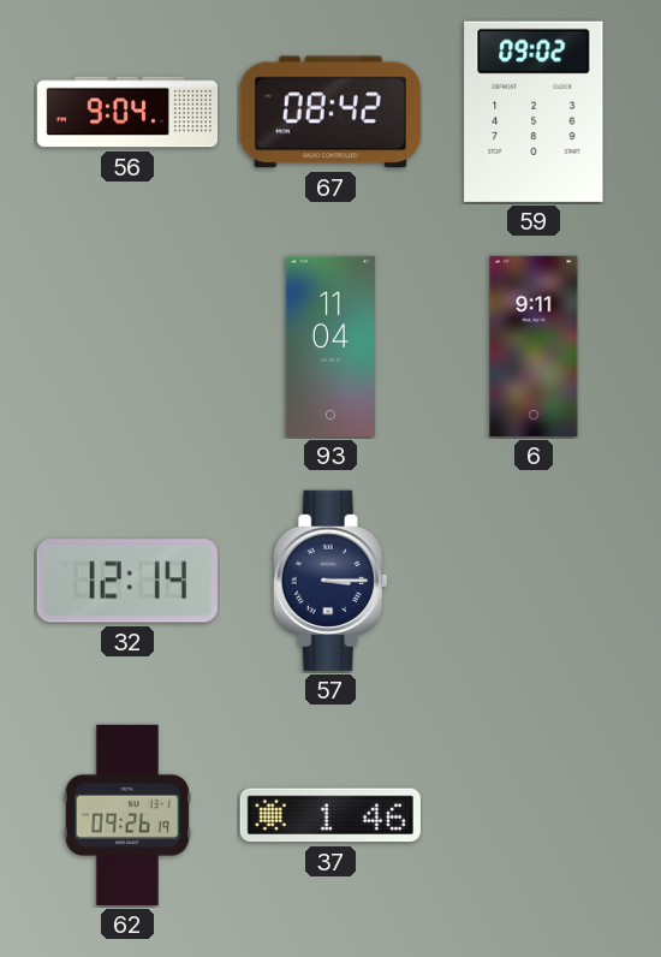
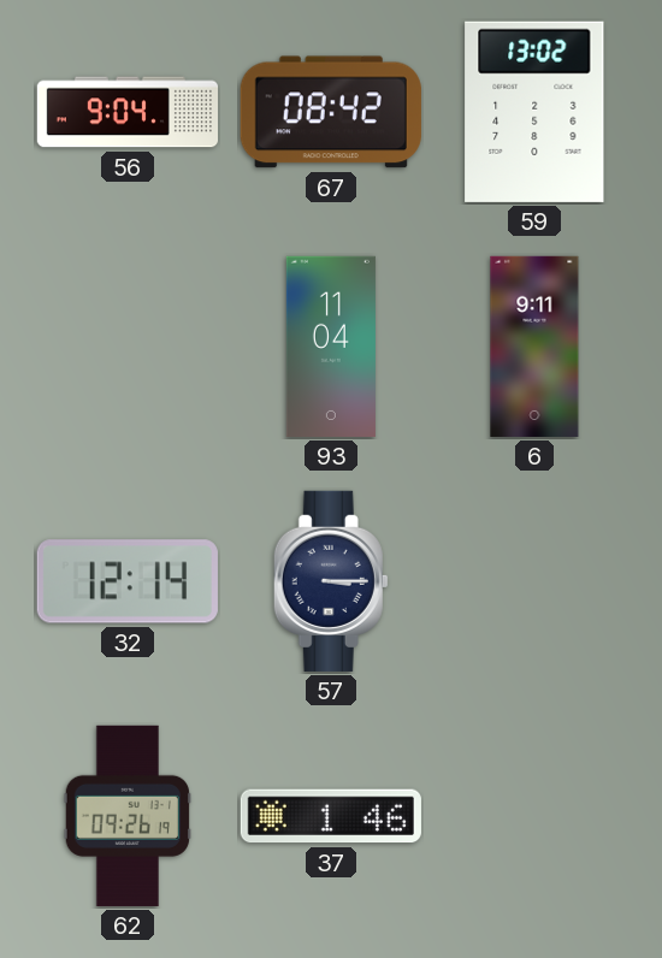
59: 09:02 -> 13:02
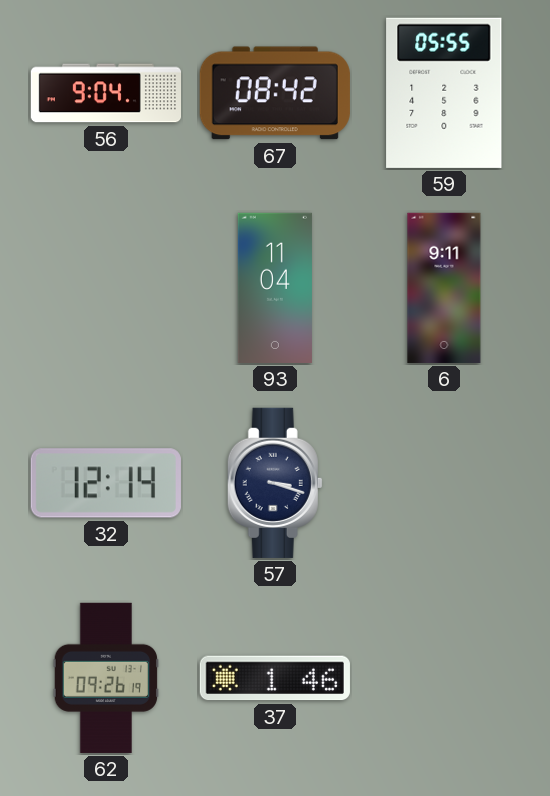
59: 13:02 -> 05:55
57: 3:15 -> 3:18
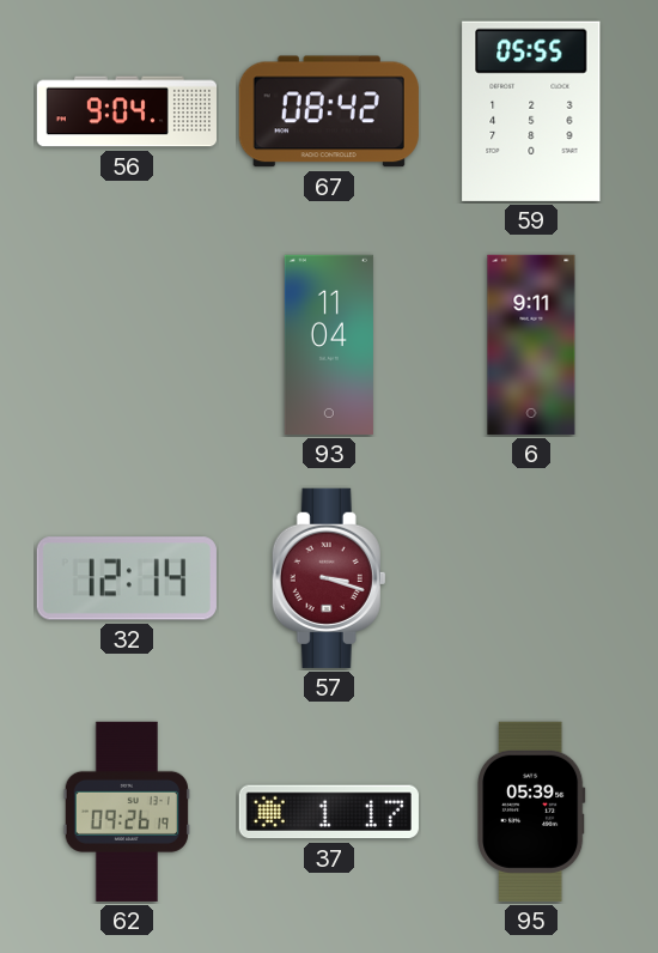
57 dial: navy -> burgundy
37: 1:46 -> 1:17
95: none -> 05:39
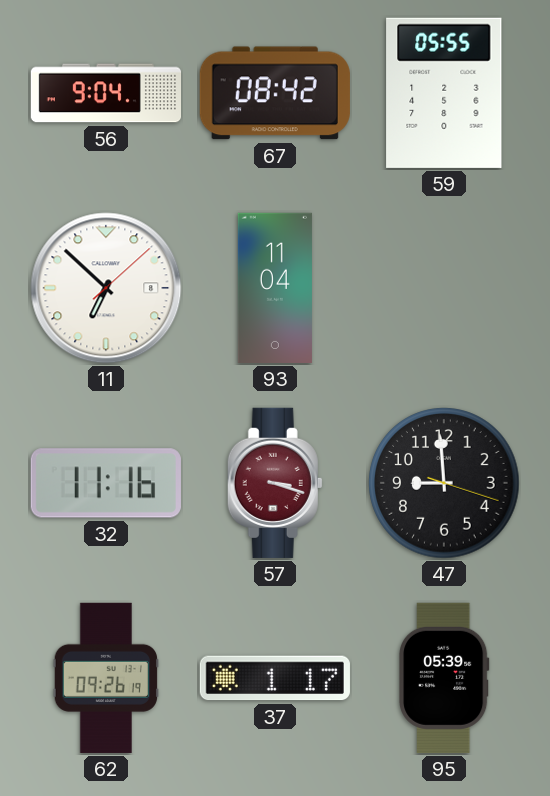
11: none -> 6:52
6: 9:11 -> none
32: 12:14 -> 11:16
47: none -> 8:59
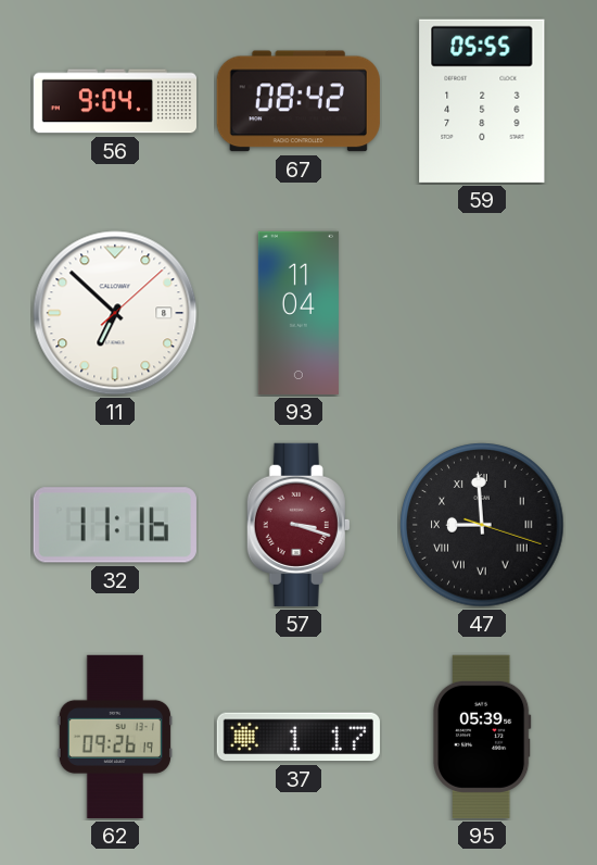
47 numerals: Arabic -> Roman
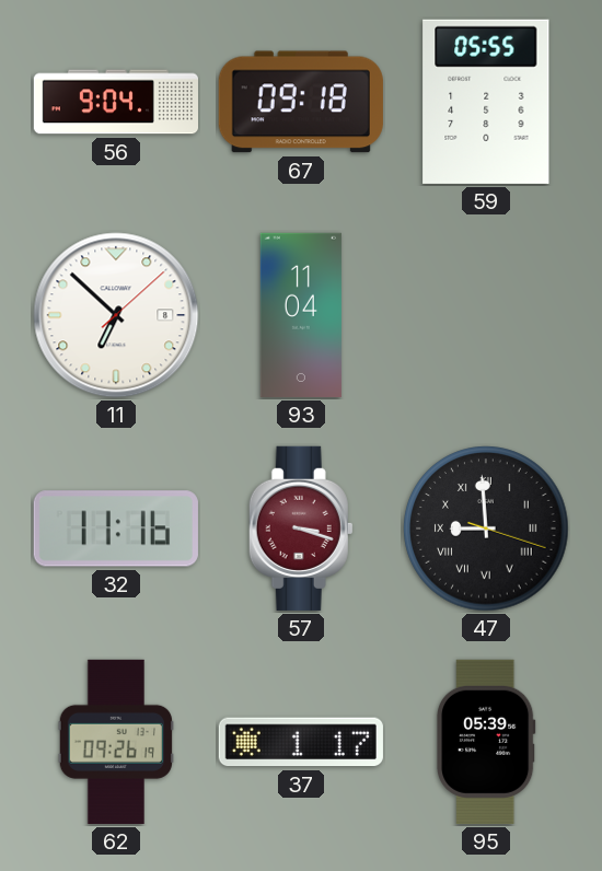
67: 08:42 -> 09:18
